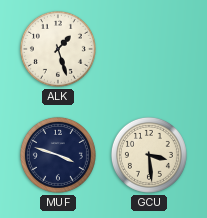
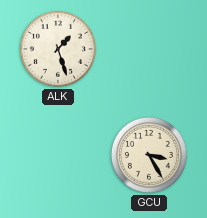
MUF: 3:48 -> none
GCU: 3:29 -> 3:25
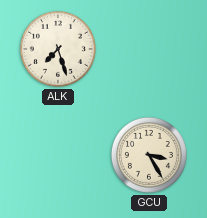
ALK: 1:27 -> 7:27
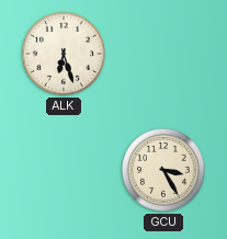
ALK: 7:27 -> 6:27
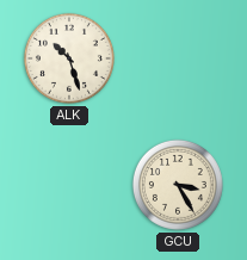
ALK: 6:27 -> 10:27
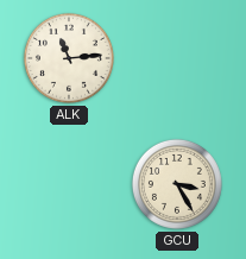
ALK: 10:27 -> 11:14
